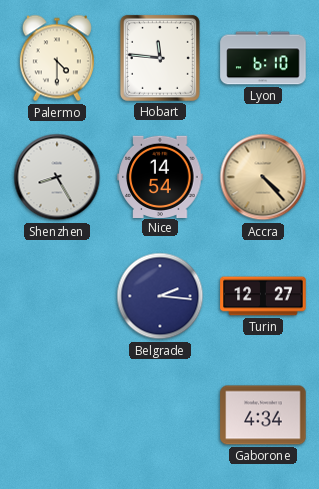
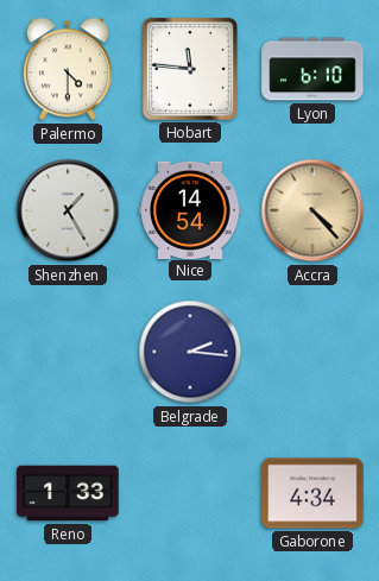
Shenzhen: 8:25 -> 1:25
Turin: 12:27 -> none
Reno: none -> 1:33
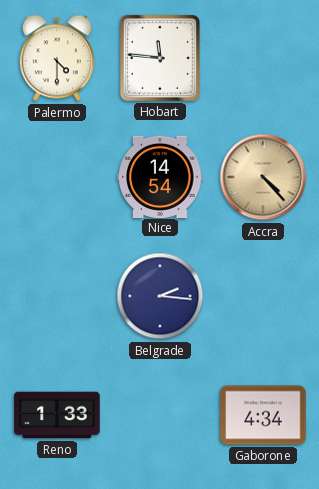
Lyon: 6:10 -> none
Shenzhen: 1:25 -> none
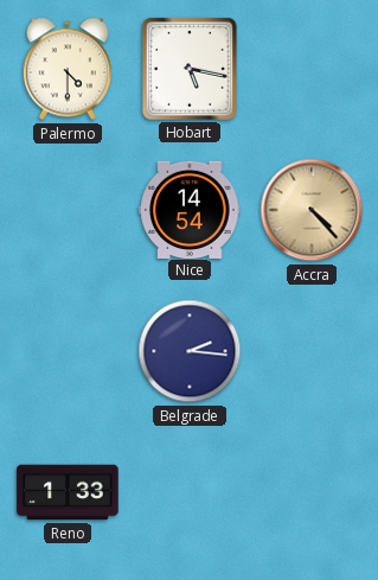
Hobart: 11:46 -> 5:17
Gaborone: 4:34 -> none
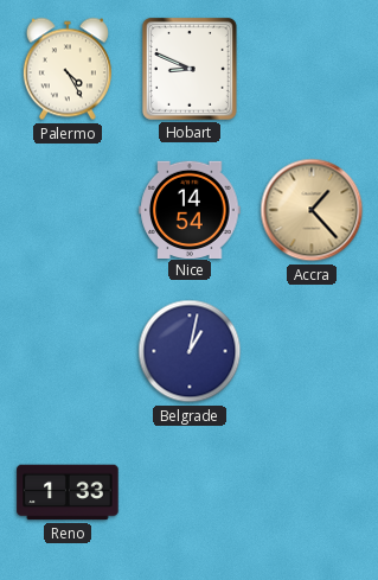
Palermo: 4:30 -> 4:25
Hobart: 5:17 -> 8:49
Accra: 4:23 -> 1:23
Belgrade: 2:16 -> 1:02
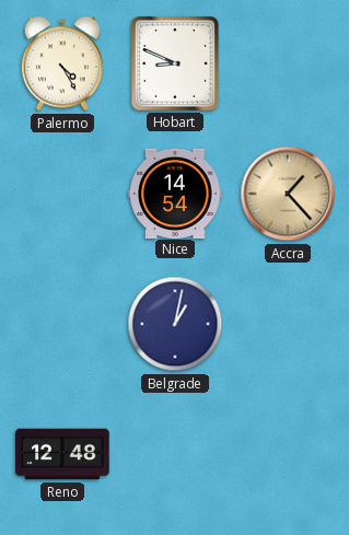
Reno: 1:33 -> 12:48
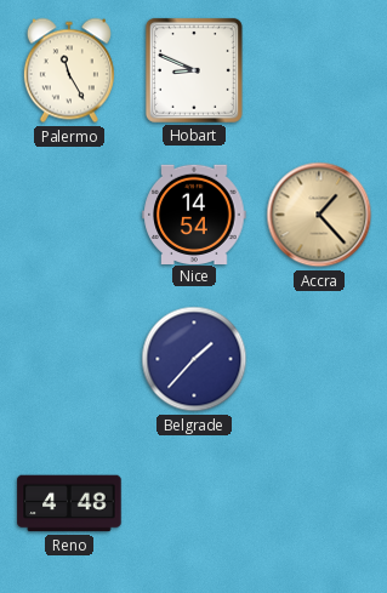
Palermo: 4:25 -> 11:25
Belgrade: 1:02 -> 1:37
Reno: 12:48 -> 4:48
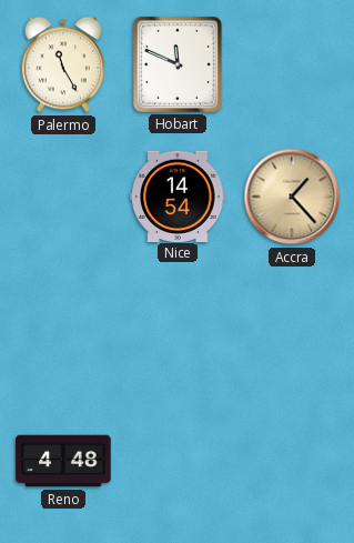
Hobart: 8:49 -> 11:49
Belgrade: 1:37 -> none
